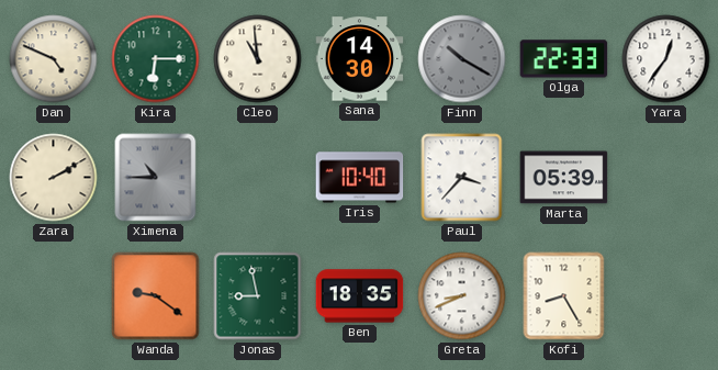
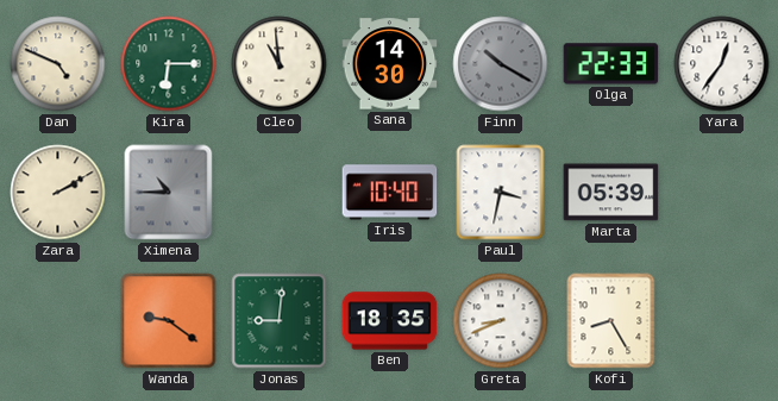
Paul: 3:37 -> 3:32
Jonas: 8:58 -> 9:01
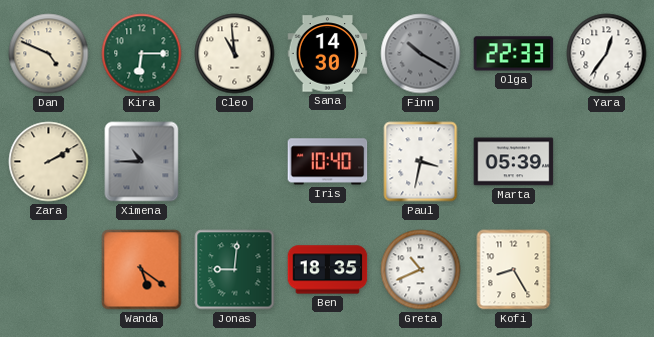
Wanda: 9:21 -> 5:21
Greta: 8:41 -> 10:41
